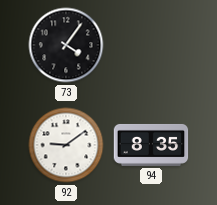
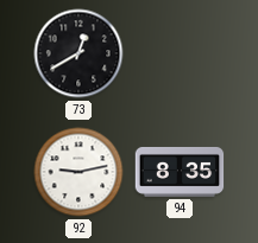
73: 4:06 -> 12:40
92: 9:09 -> 9:13
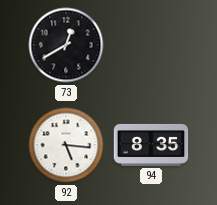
92: 9:13 -> 5:16
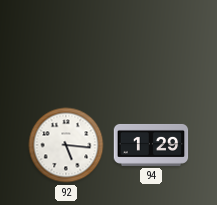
73: 12:40 -> none
94: 8:35 -> 1:29
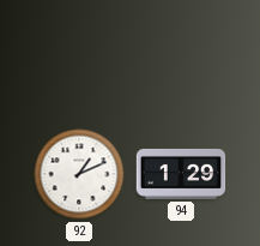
92: 5:16 -> 1:11
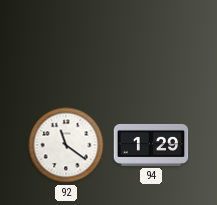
92: 1:11 -> 11:21
